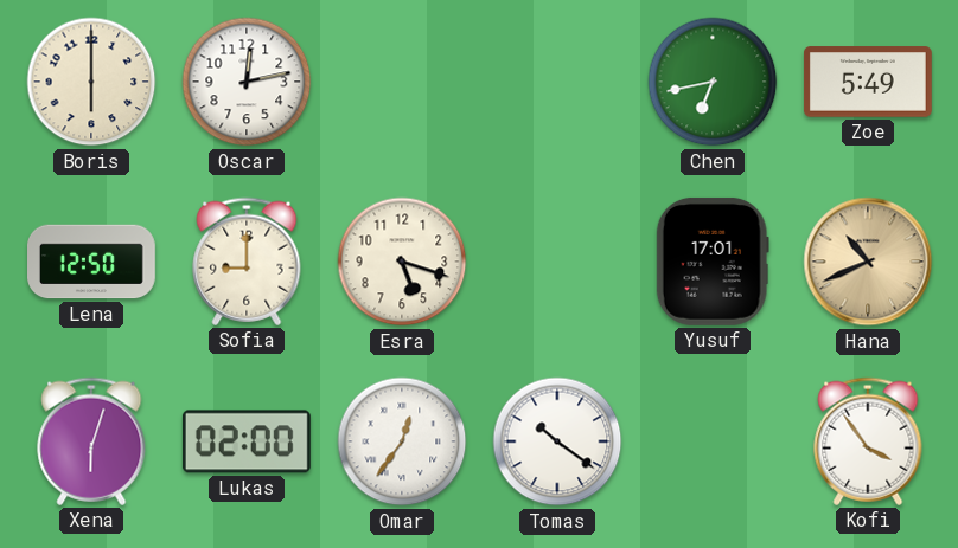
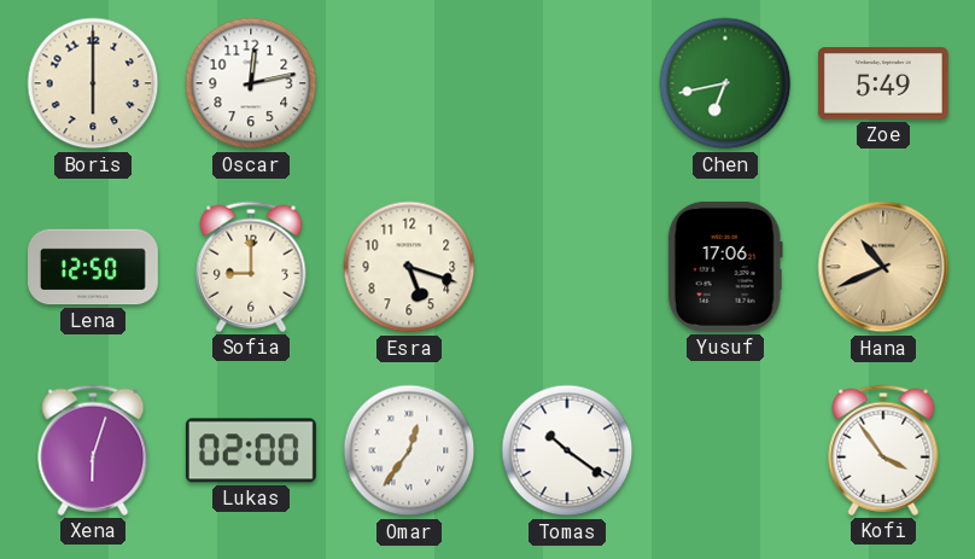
Yusuf: 17:01 -> 17:06
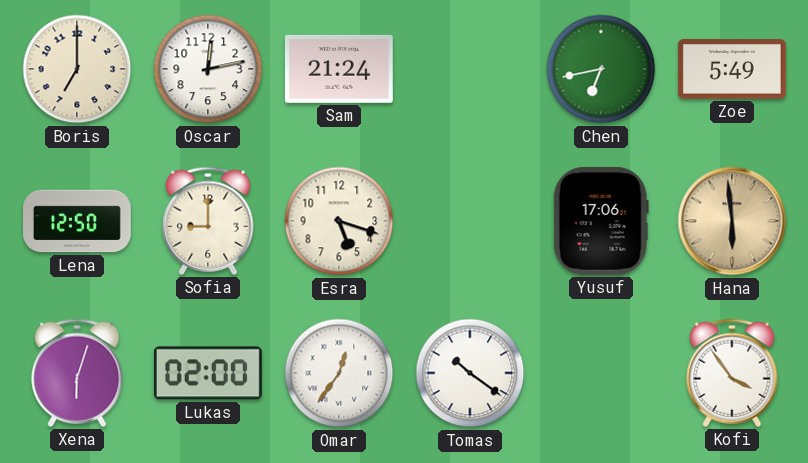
Boris: 6:00 -> 7:00
Sam: none -> 21:24
Hana: 10:41 -> 5:59
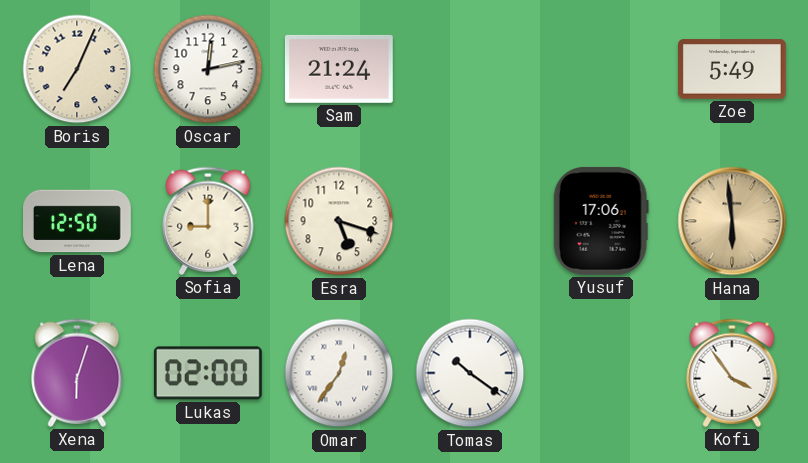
Boris: 7:00 -> 7:04
Chen: 6:43 -> none
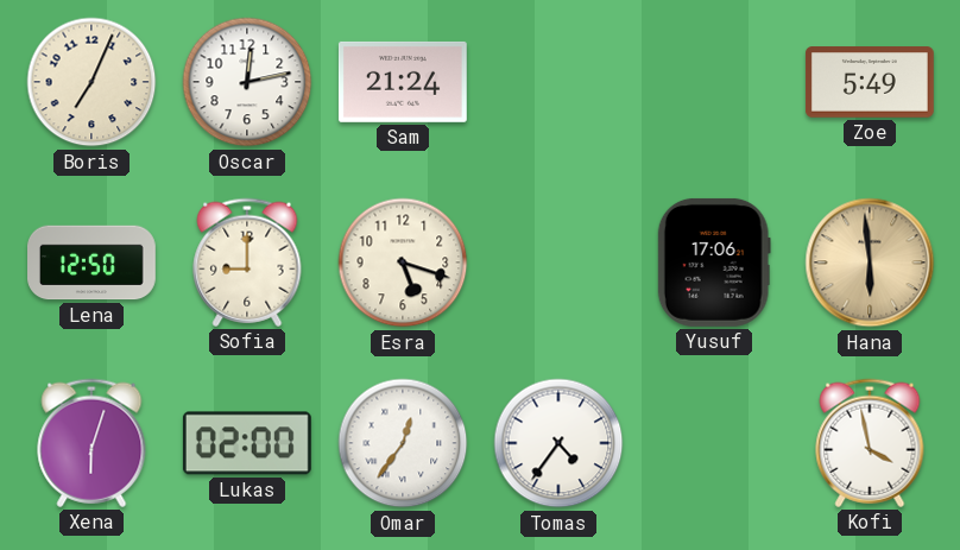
Tomas: 10:21 -> 4:36
Kofi: 3:54 -> 3:58
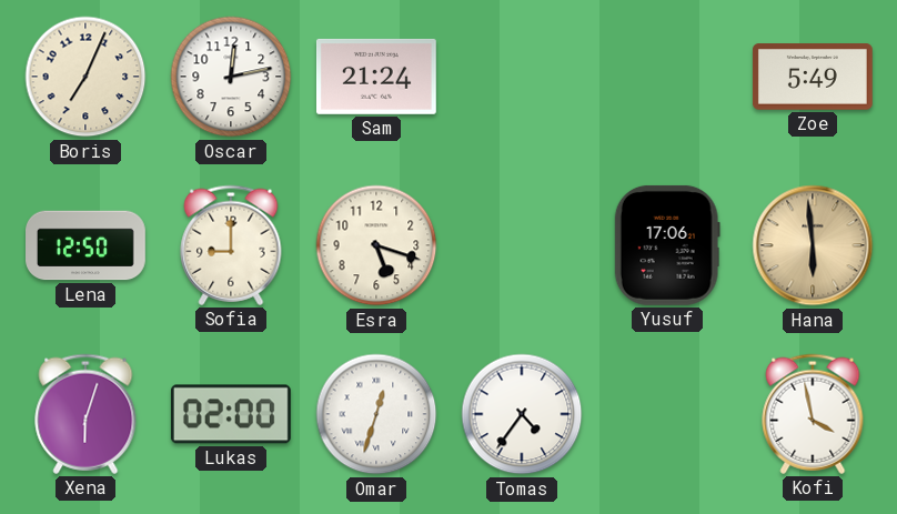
Omar: 12:36 -> 12:33
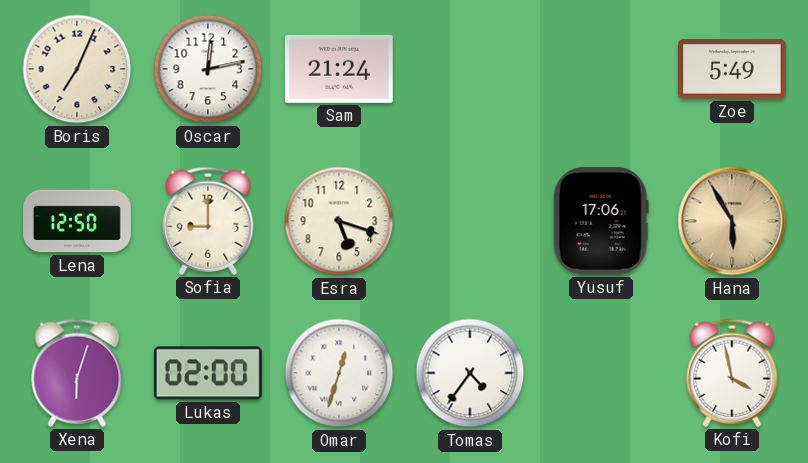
Hana: 5:59 -> 5:55
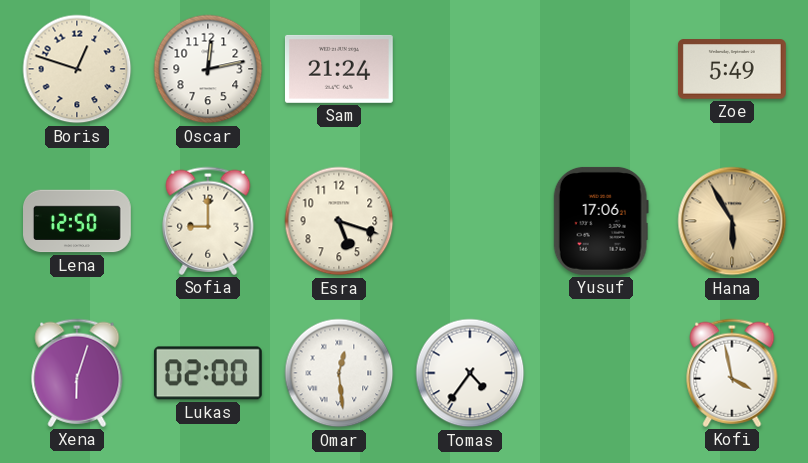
Boris: 7:04 -> 12:48
Omar: 12:33 -> 12:29
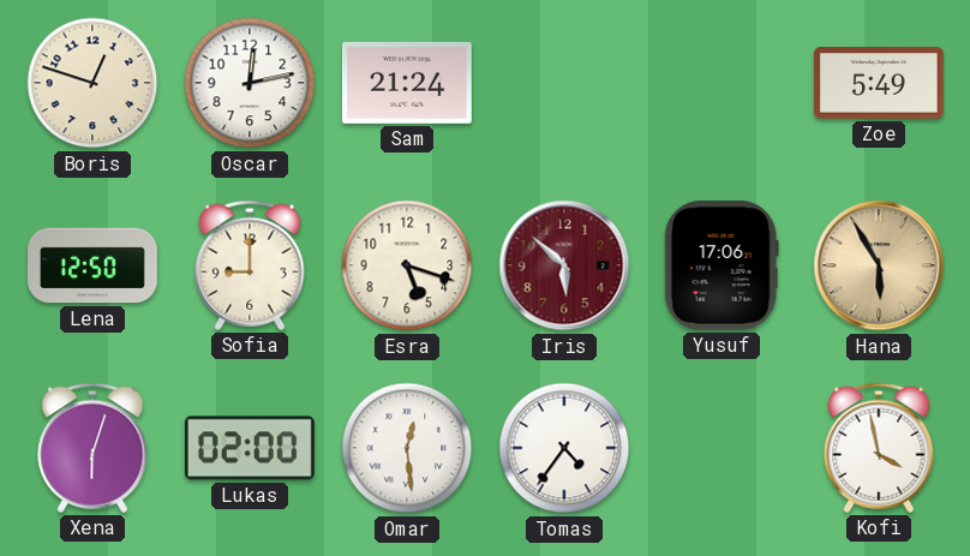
Iris: none -> 5:52
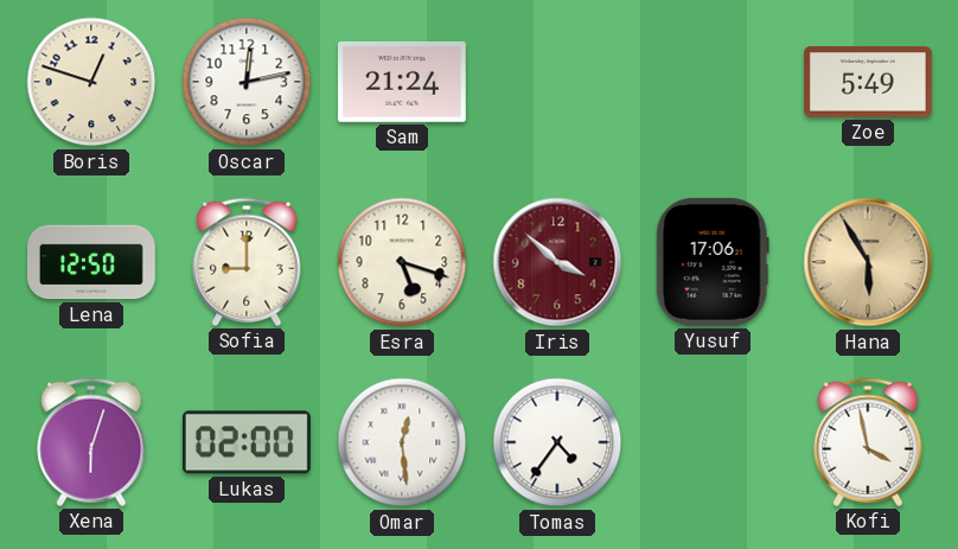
Iris: 5:52 -> 3:52
